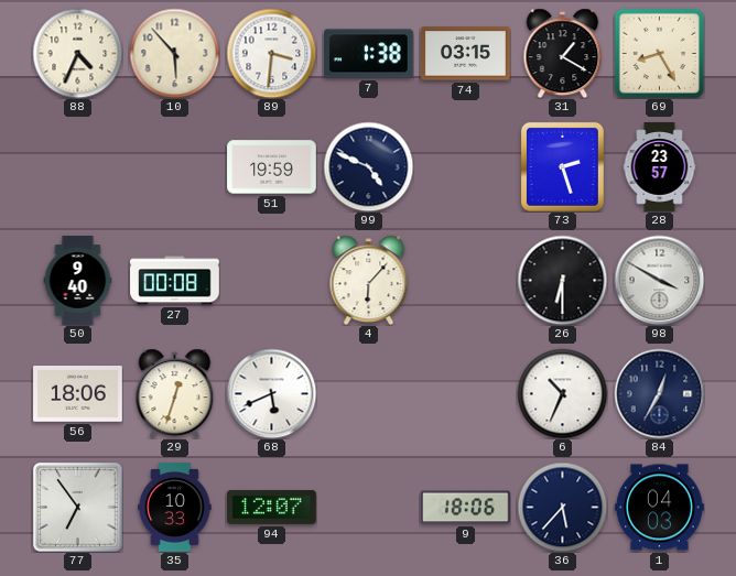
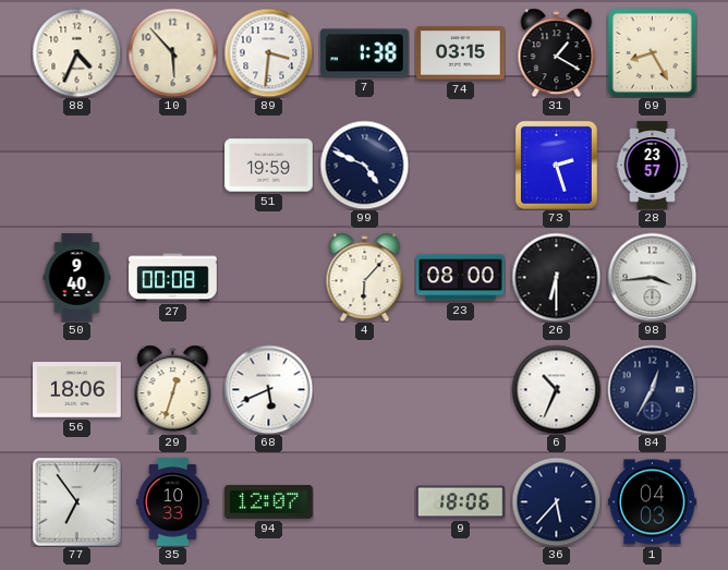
23: none -> 08:00
98: 3:50 -> 3:44
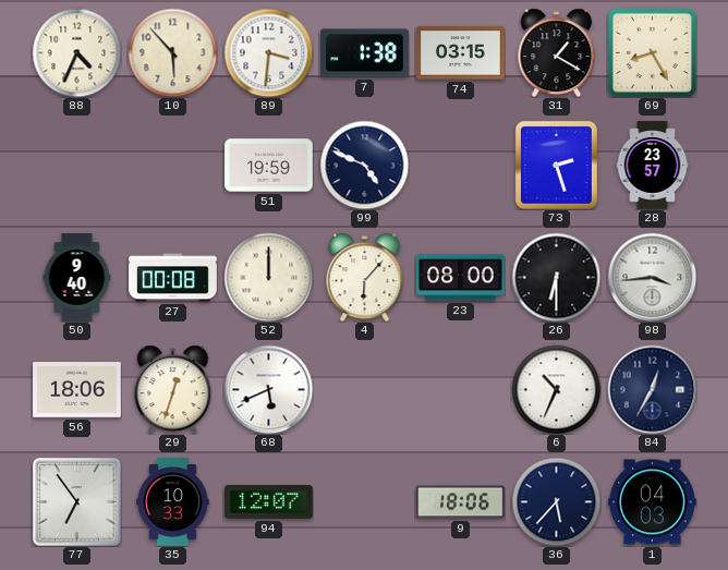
52: none -> 12:00
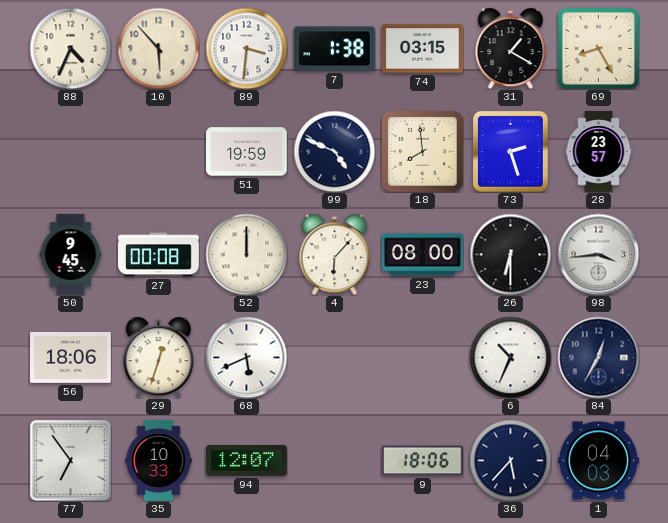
18: none -> 7:59
50: 9:40 -> 9:45
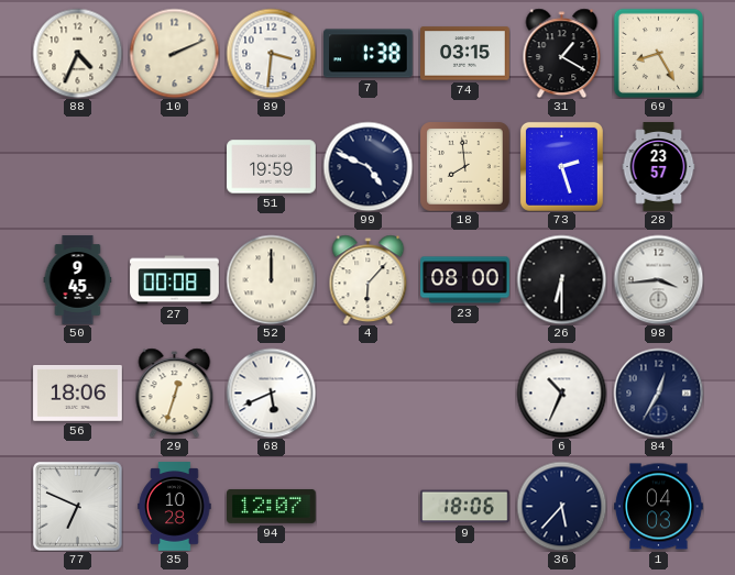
10: 5:53 -> 2:11
77: 6:54 -> 6:49
35: 10:33 -> 10:28
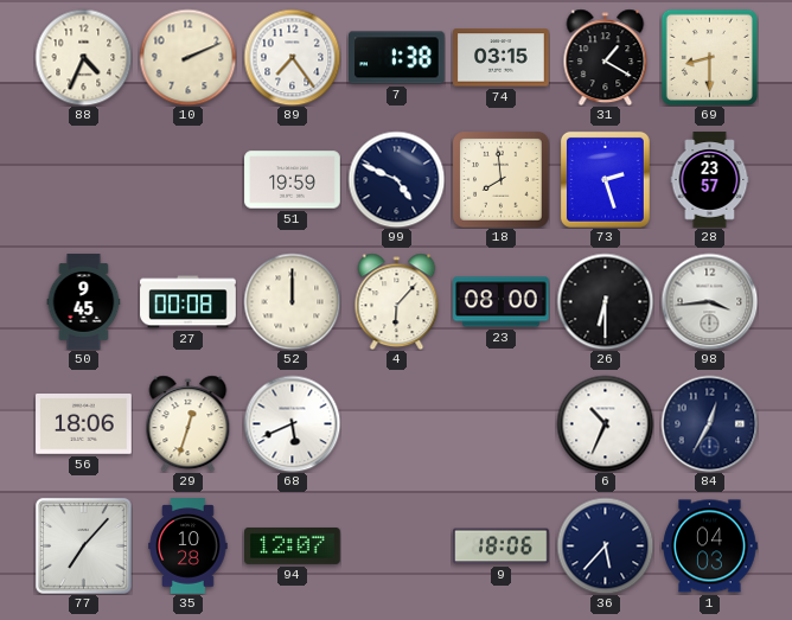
89: 3:31 -> 7:24
69: 8:25 -> 8:30
77: 6:49 -> 7:07
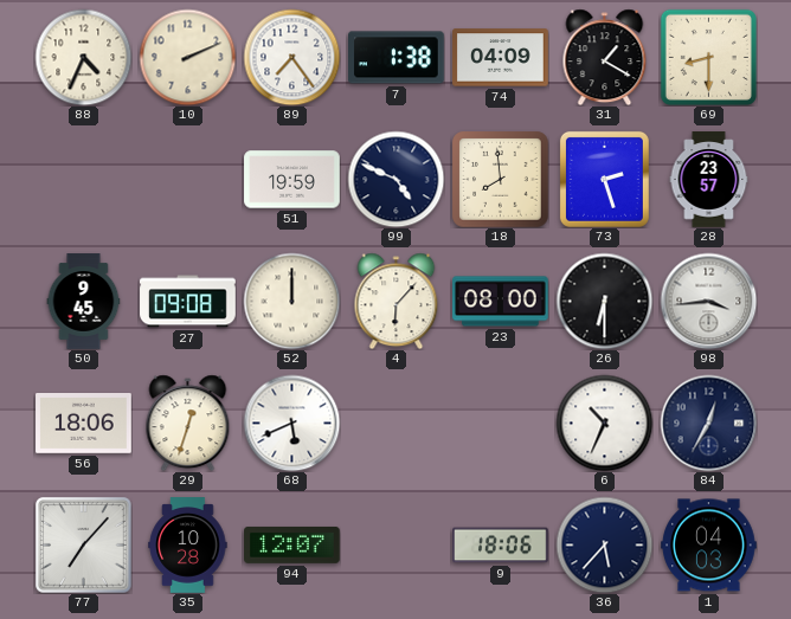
74: 03:15 -> 04:09
27: 00:08 -> 09:08
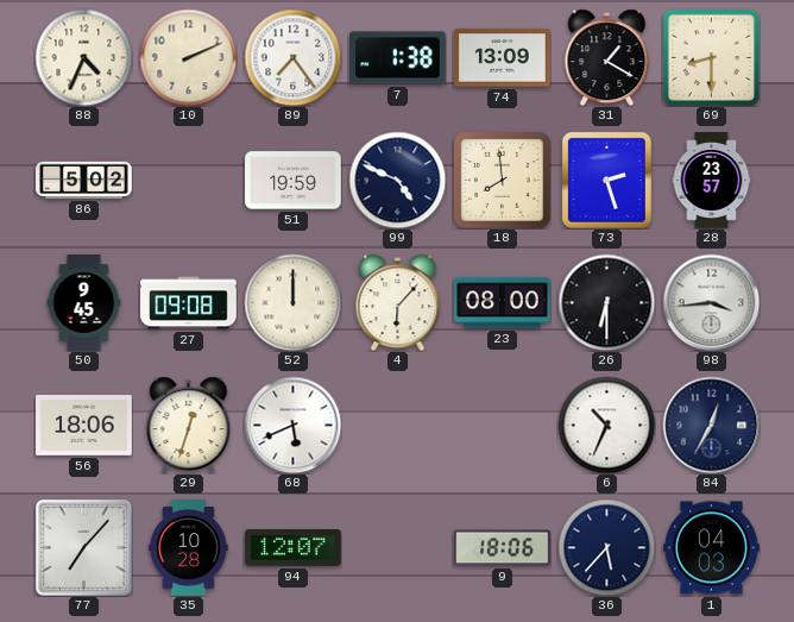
74: 04:09 -> 13:09
86: none -> 5:02
